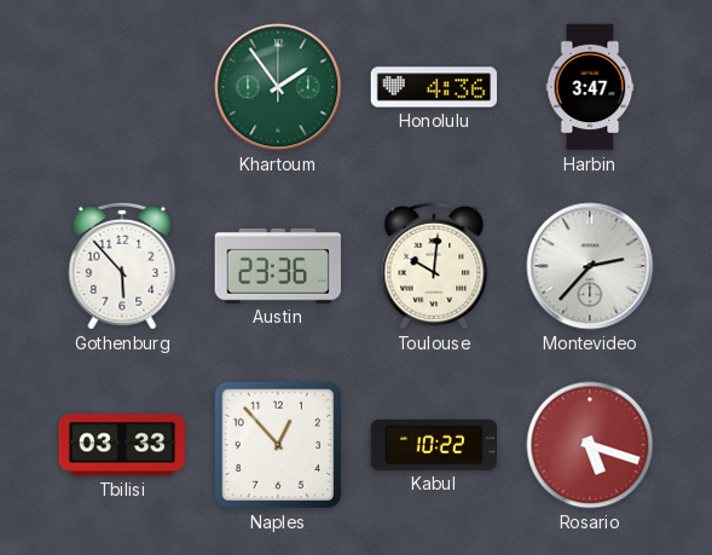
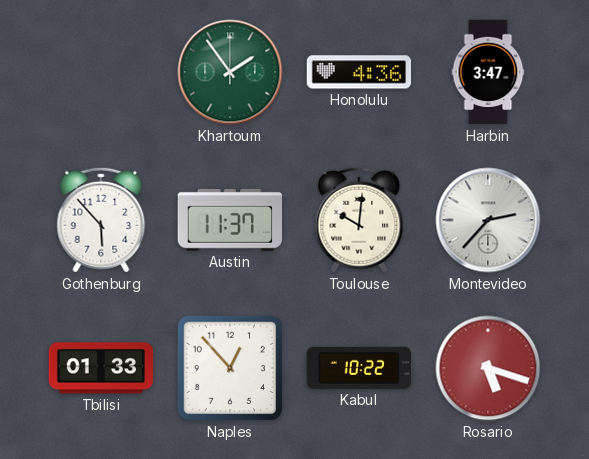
Austin: 23:36 -> 11:37
Tbilisi: 03:33 -> 01:33
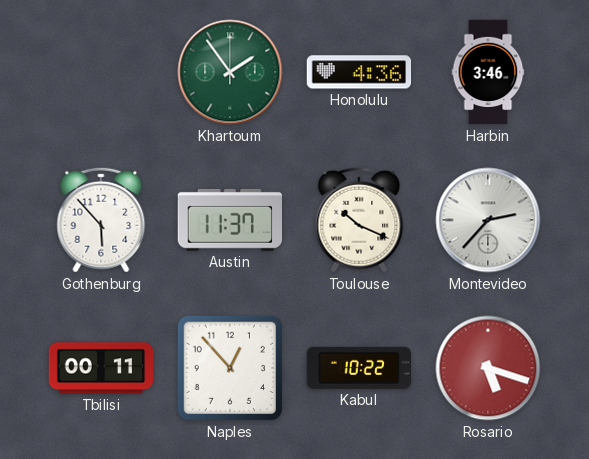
Harbin: 3:47 -> 3:46
Toulouse: 10:01 -> 10:19
Tbilisi: 01:33 -> 00:11
